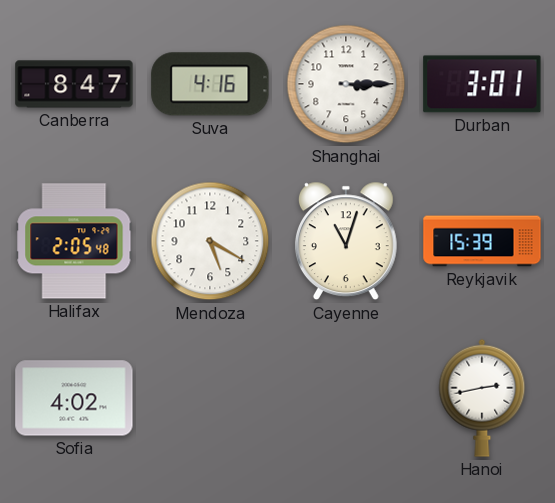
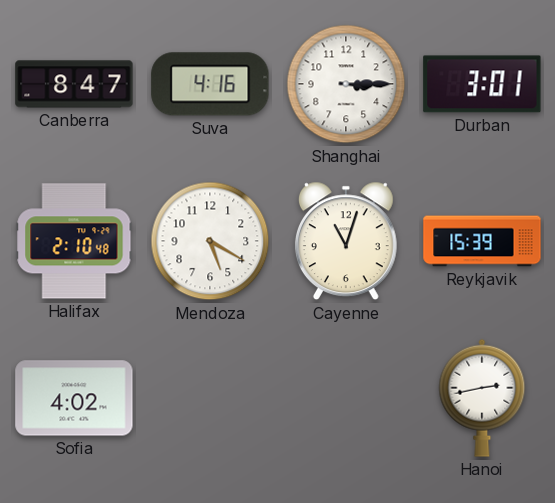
Halifax: 2:05 -> 2:10
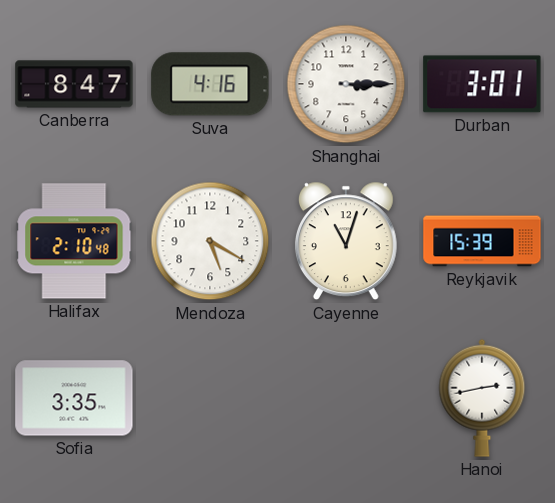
Sofia: 4:02 -> 3:35
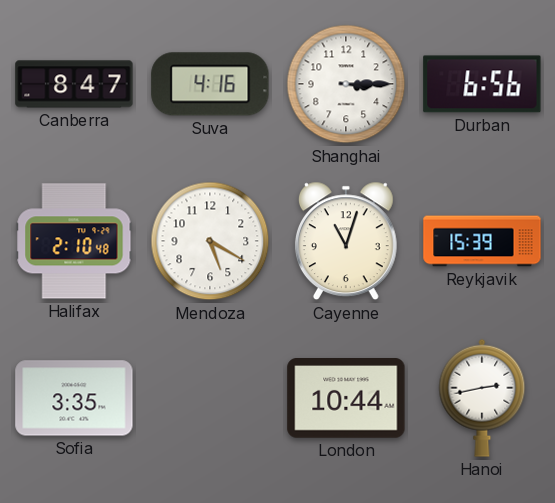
Durban: 3:01 -> 6:56
London: none -> 10:44
